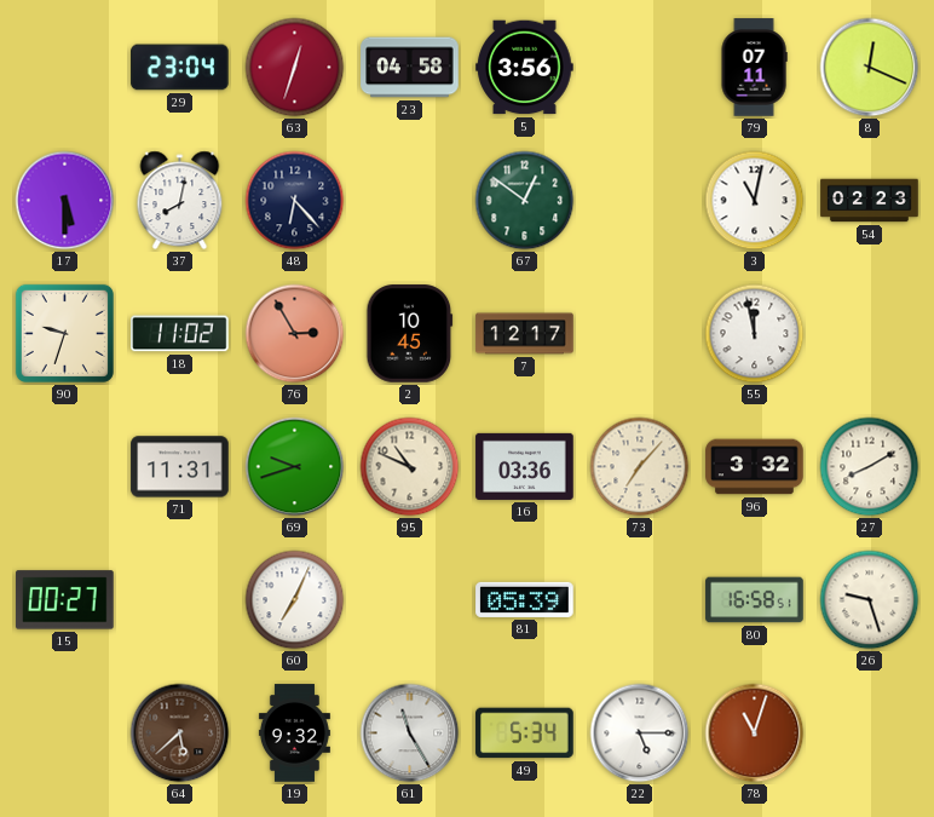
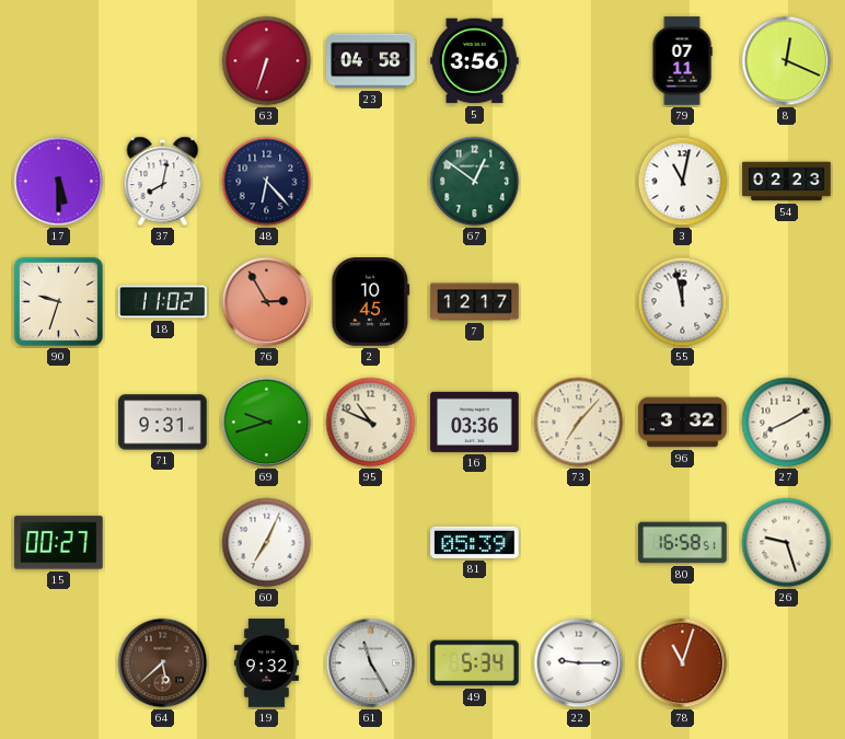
29: 23:04 -> none
63: 12:33 -> 6:33
71: 11:31 -> 9:31
22: 5:15 -> 9:15
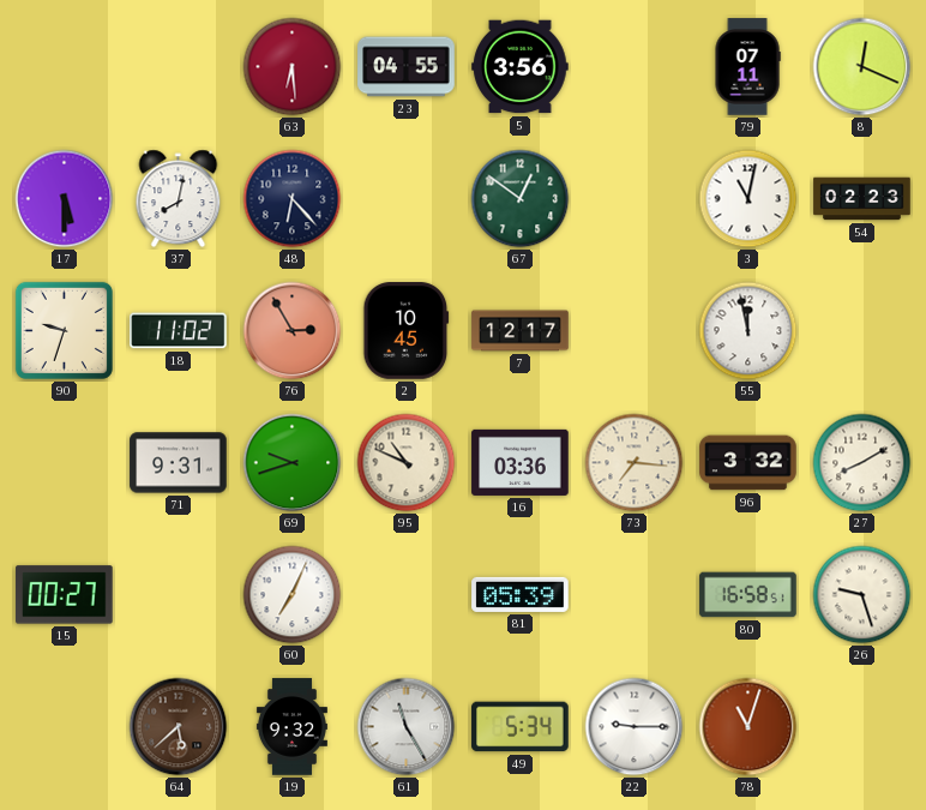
63: 6:33 -> 6:29
23: 04:58 -> 04:55
73: 7:07 -> 7:16
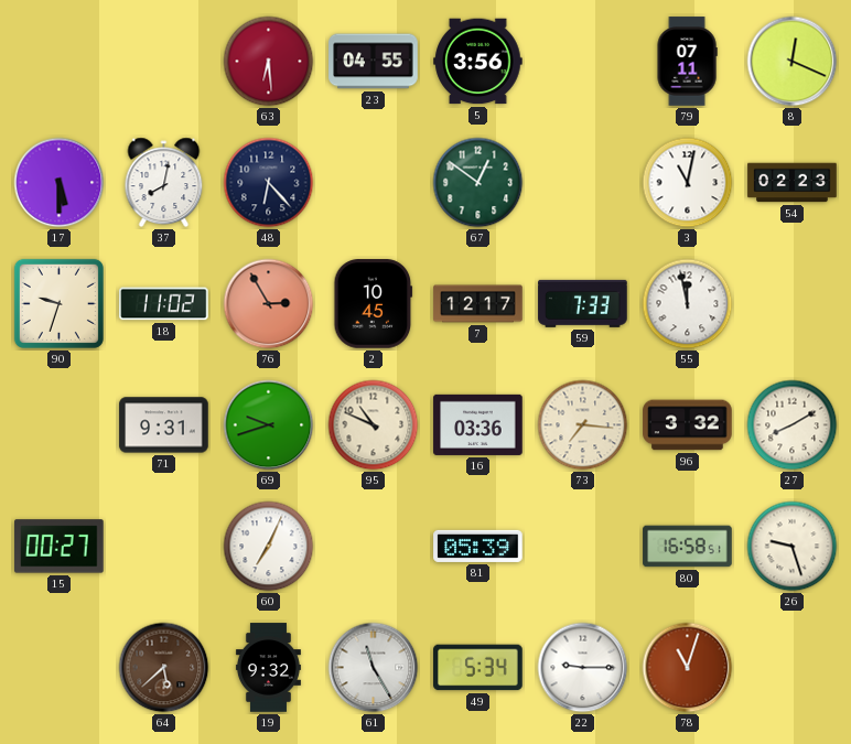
59: none -> 7:33
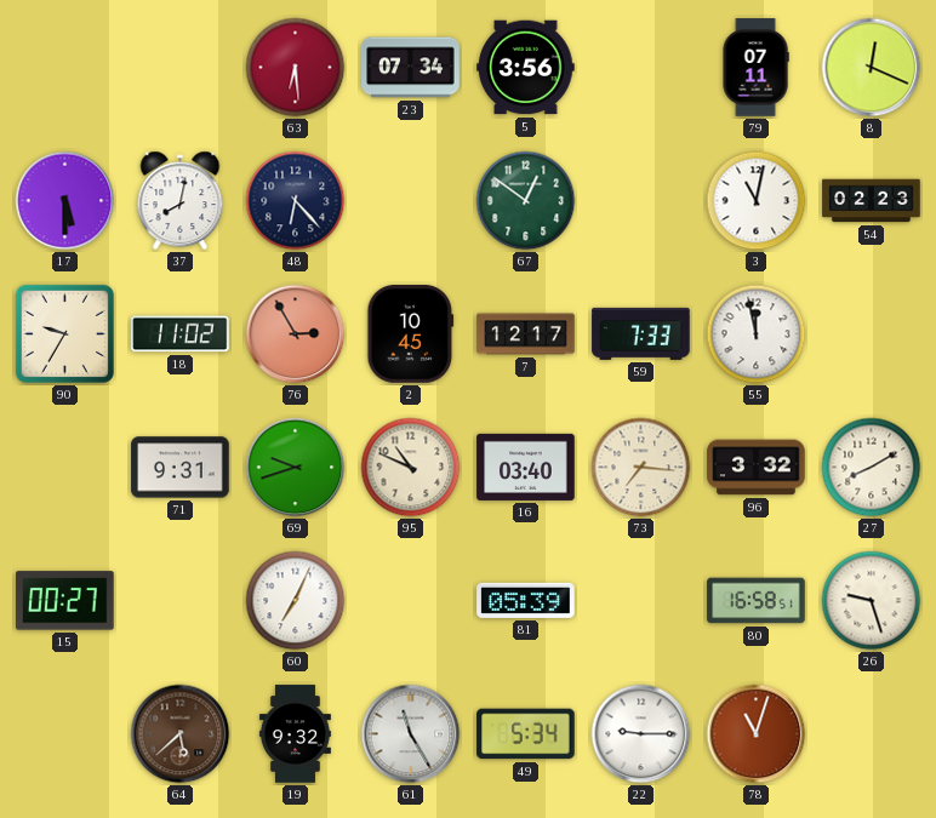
23: 04:55 -> 07:34
90: 9:33 -> 9:35
16: 03:36 -> 03:40
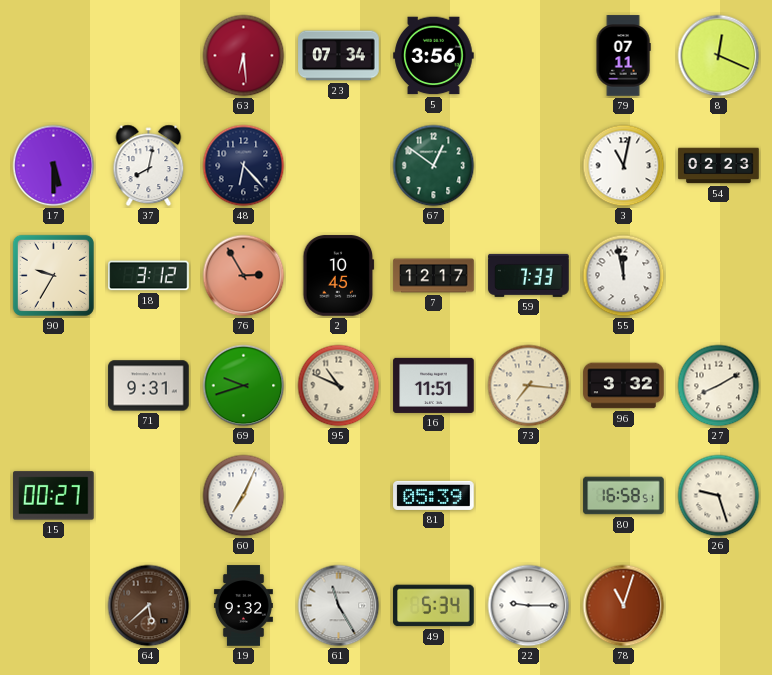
18: 11:02 -> 3:12
16: 03:40 -> 11:51
